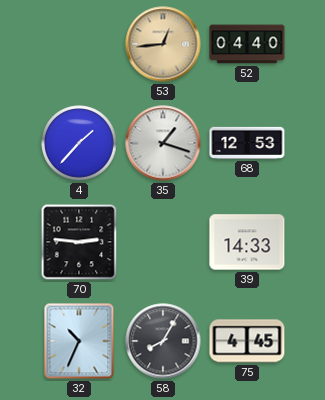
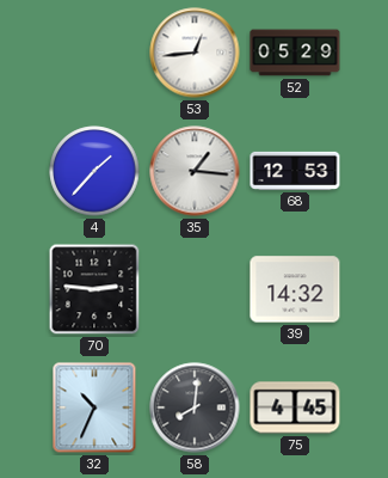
53 dial: champagne -> white
52: 04:40 -> 05:29
35: 1:18 -> 1:16
39: 14:33 -> 14:32
58: 8:05 -> 8:01
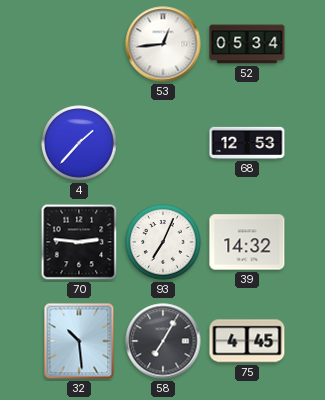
52: 05:29 -> 05:34
35: 1:16 -> none
93: none -> 7:04
32: 10:34 -> 10:29
58: 8:01 -> 7:05
